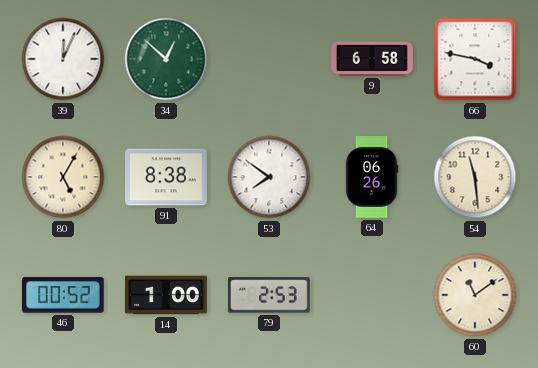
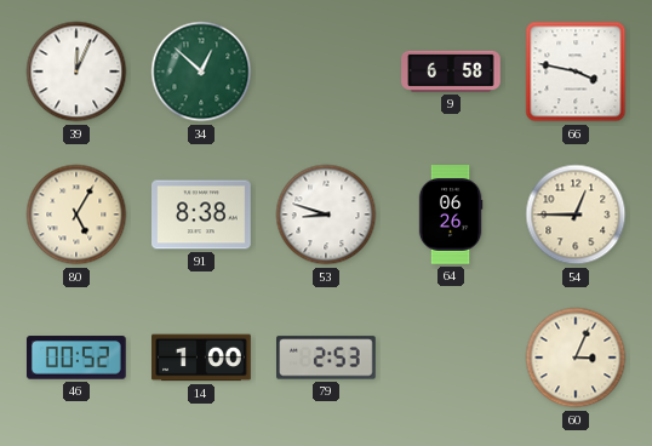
53: 7:51 -> 8:48
54: 11:29 -> 12:45
60: 11:09 -> 3:04
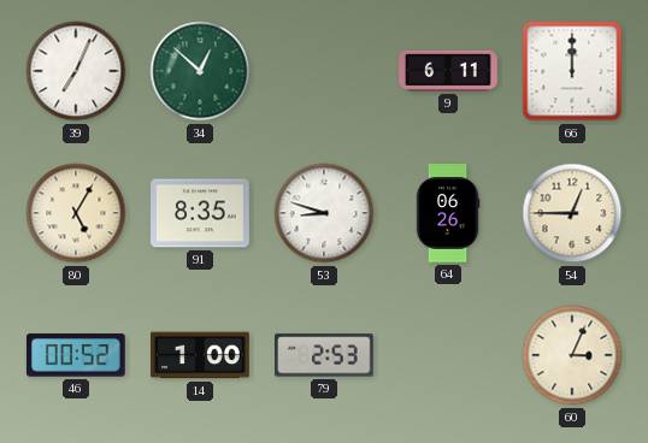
39: 12:04 -> 7:04
9: 6:58 -> 6:11
66: 3:47 -> 12:00
91: 8:38 -> 8:35
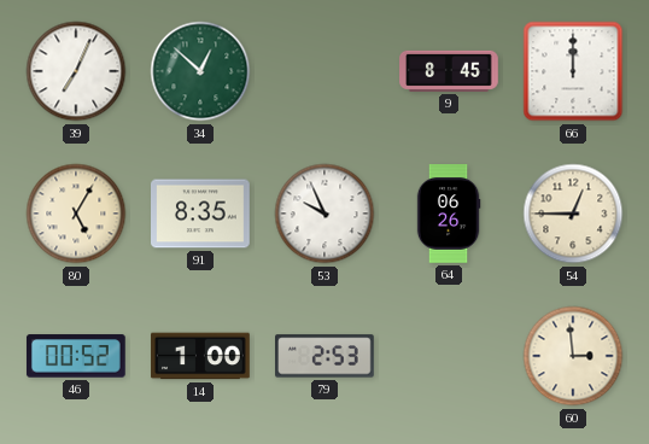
9: 6:11 -> 8:45
53: 8:48 -> 9:56
60: 3:04 -> 2:59
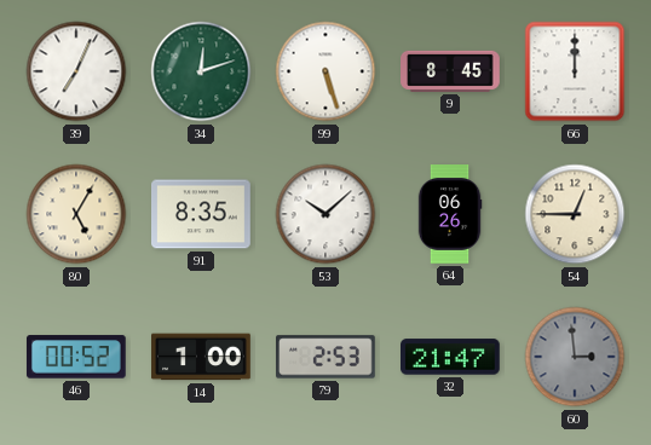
34: 12:52 -> 12:12
99: none -> 5:27
53: 9:56 -> 10:08
32: none -> 21:47
60 dial: cream -> grey
